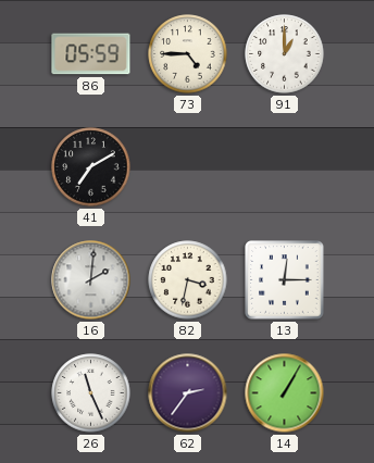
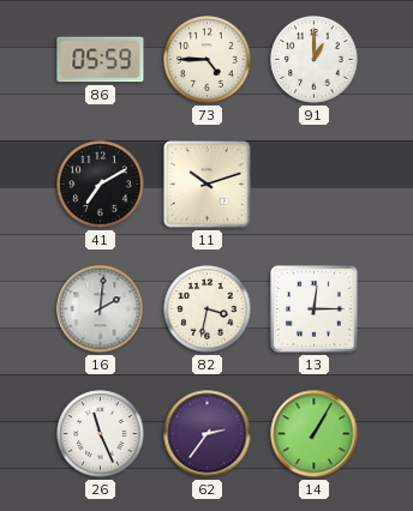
11: none -> 10:12
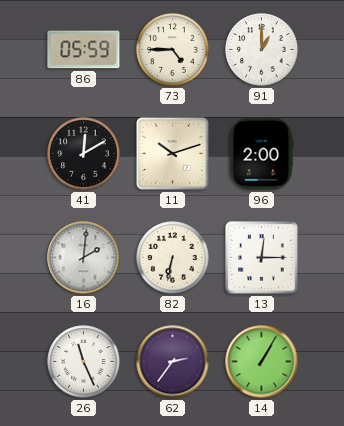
41: 7:10 -> 12:10
96: none -> 2:00
82: 3:32 -> 6:32
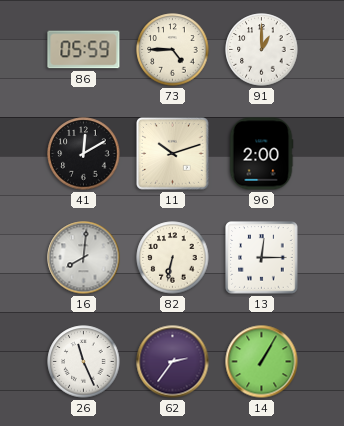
16: 2:01 -> 8:01
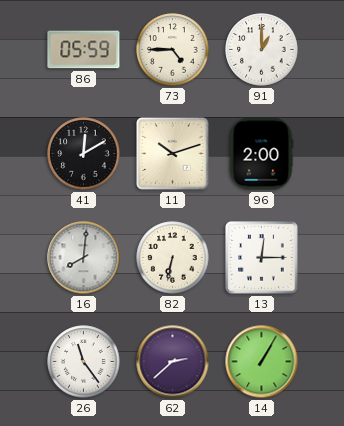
26: 11:26 -> 11:24
62: 2:36 -> 2:38
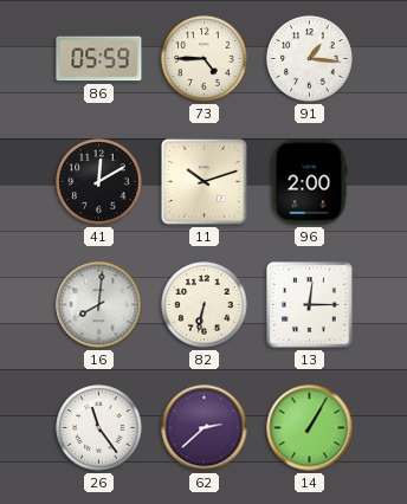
91: 1:00 -> 1:16
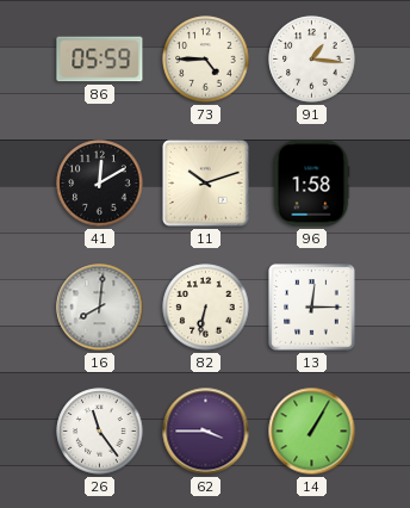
96: 2:00 -> 1:58
62: 2:38 -> 3:45
